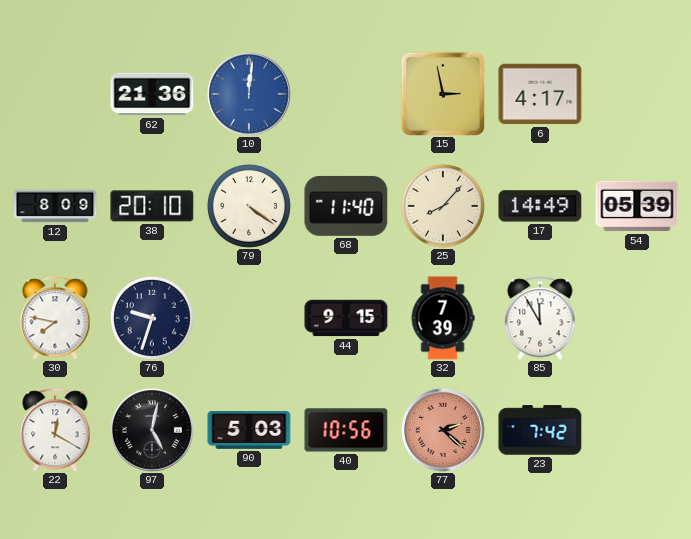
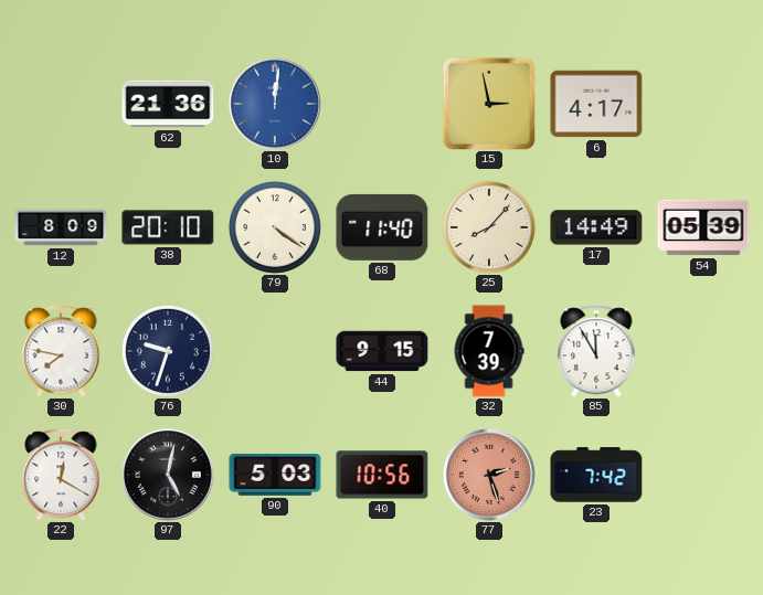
77: 2:22 -> 2:27
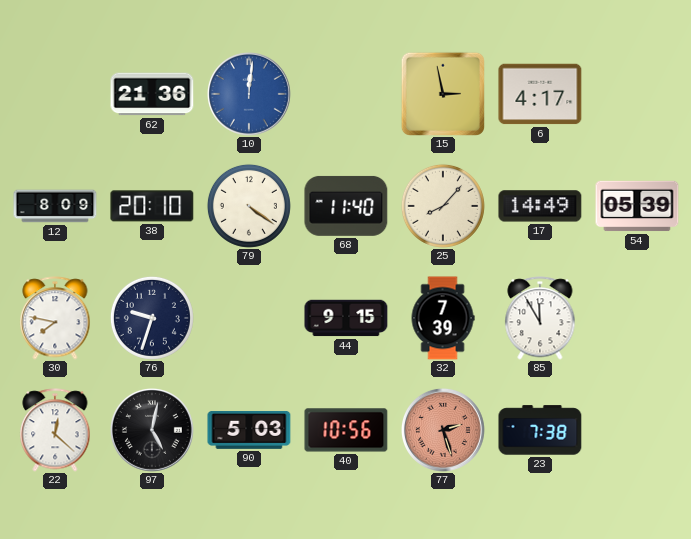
22: 12:20 -> 12:22
23: 7:42 -> 7:38
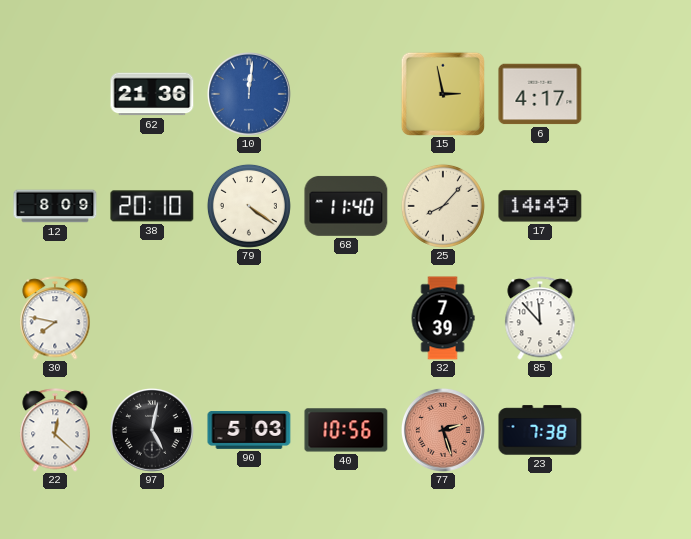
54: 05:39 -> none
76: 9:33 -> none
44: 9:15 -> none
85: 11:55 -> 11:53
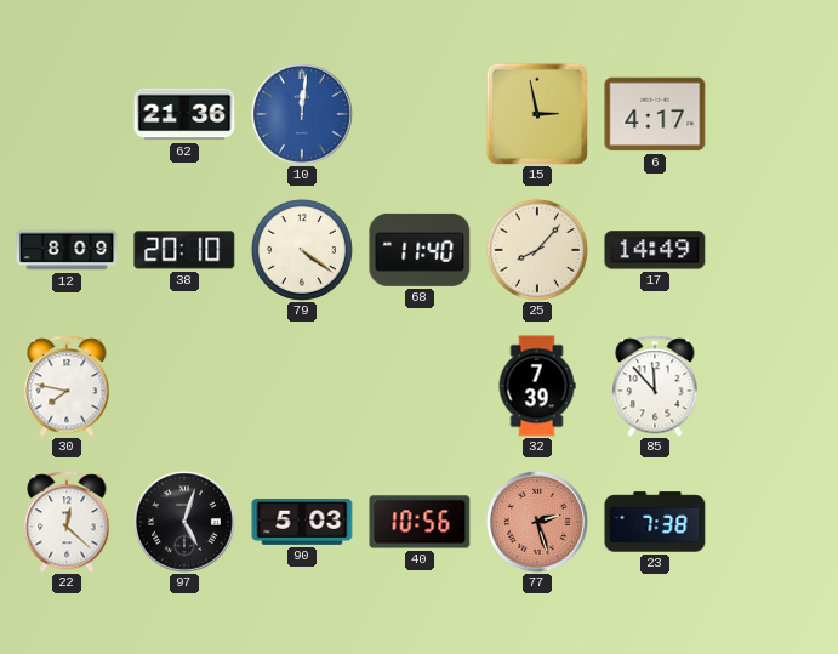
97: 5:02 -> 5:03
